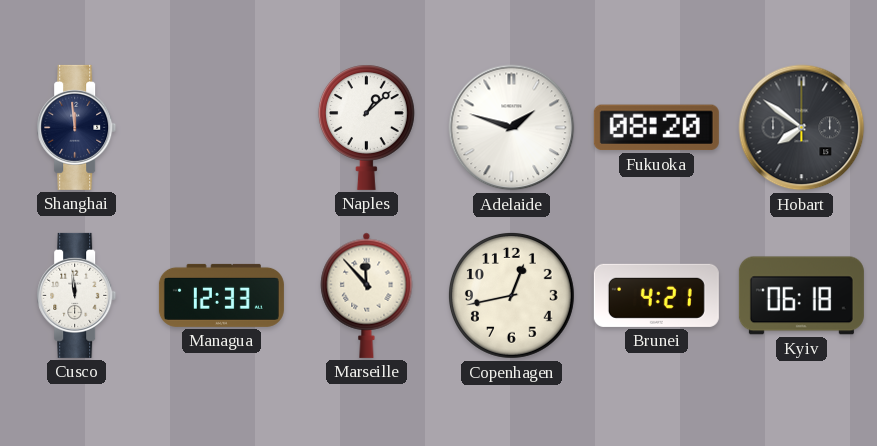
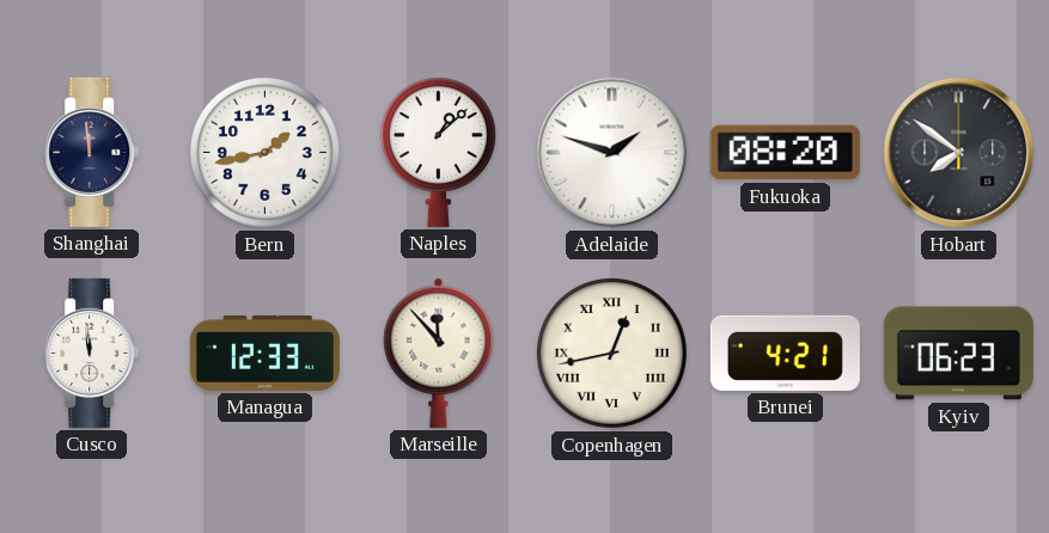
Bern: none -> 1:43
Copenhagen numerals: Arabic -> Roman
Kyiv: 06:18 -> 06:23
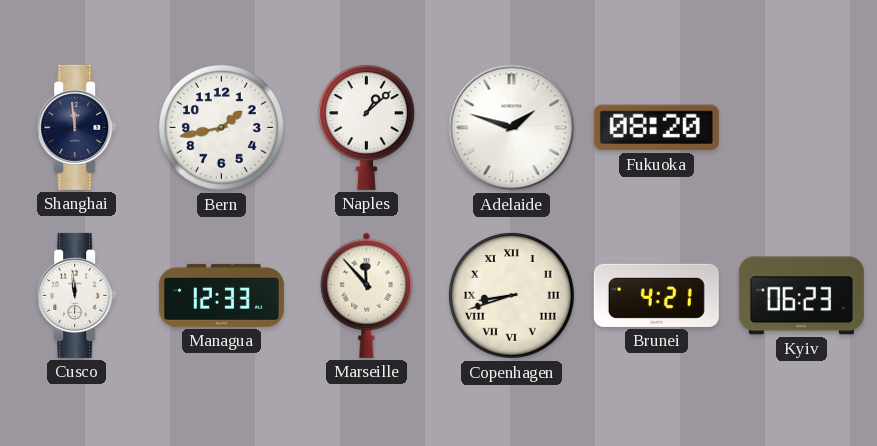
Hobart: 7:51 -> none
Copenhagen: 12:43 -> 8:42
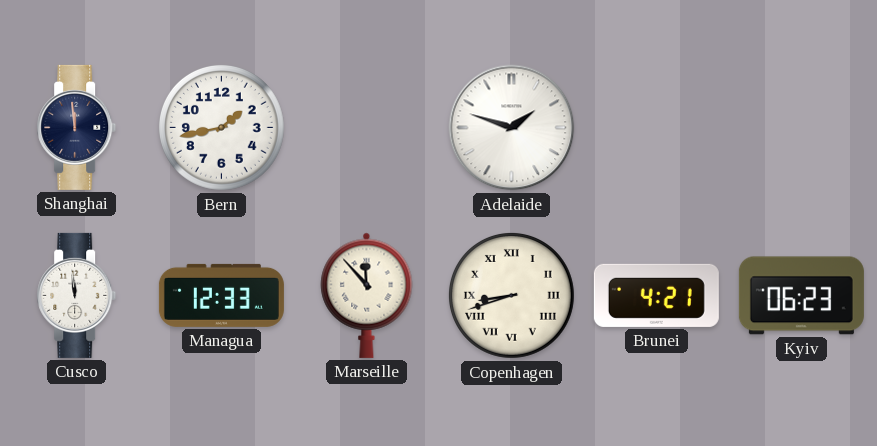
Naples: 1:08 -> none
Fukuoka: 08:20 -> none
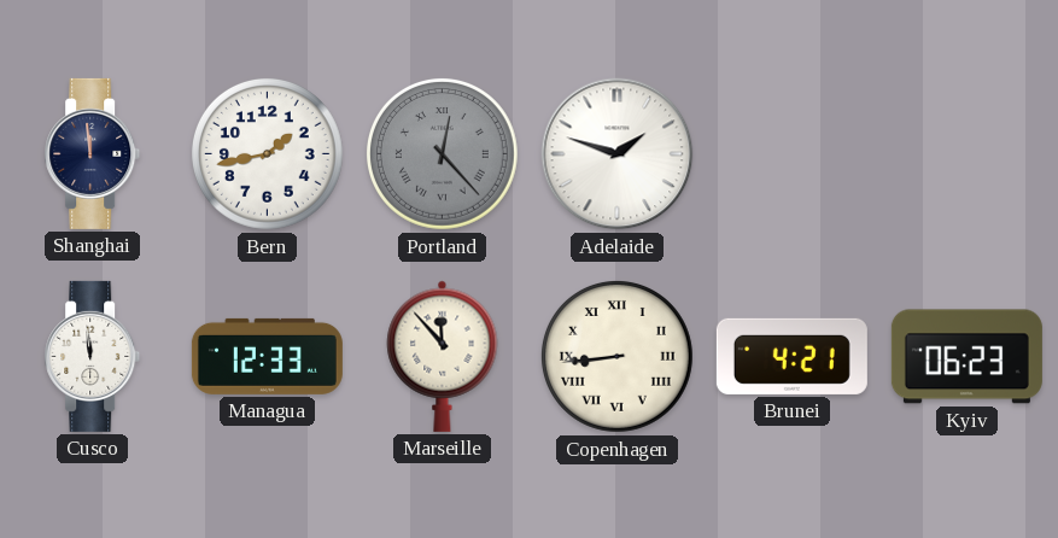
Portland: none -> 12:23
Copenhagen: 8:42 -> 8:44
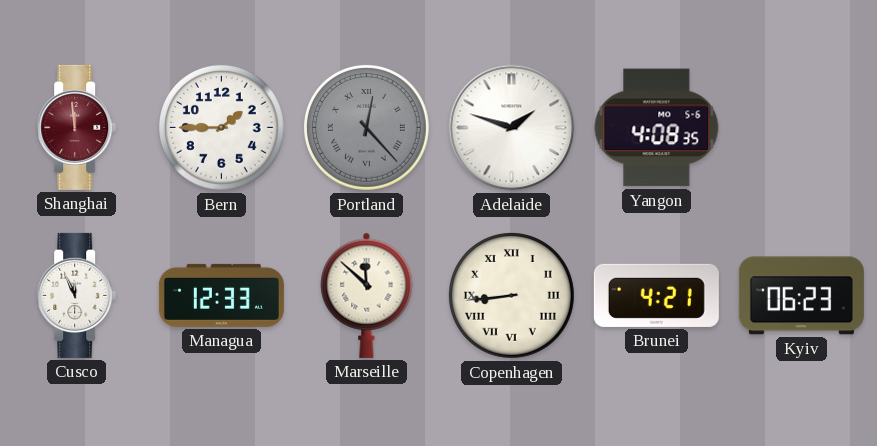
Shanghai dial: navy -> burgundy
Bern: 1:43 -> 1:45
Yangon: none -> 4:08
Cusco: 11:59 -> 11:56
Marseille: 11:53 -> 11:52
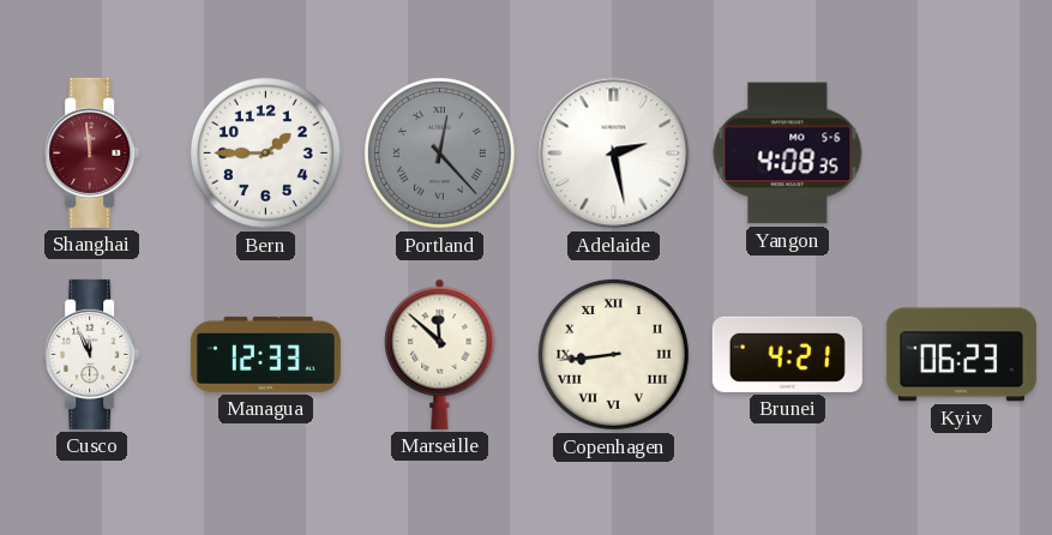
Adelaide: 1:48 -> 2:28
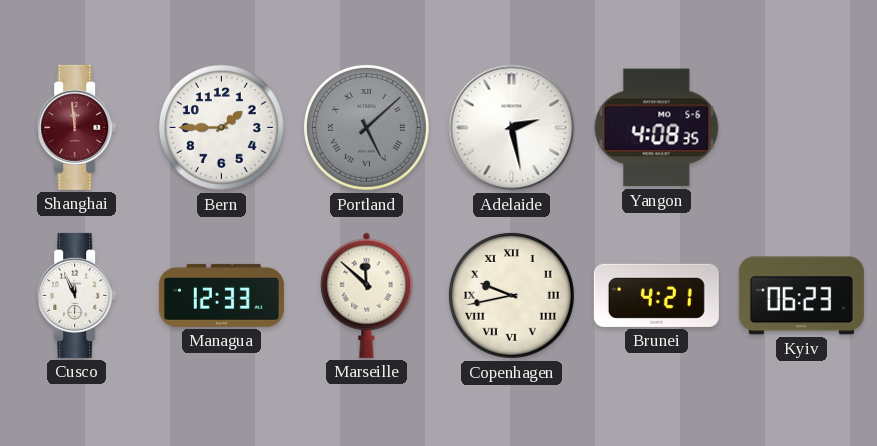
Portland: 12:23 -> 5:08
Copenhagen: 8:44 -> 9:43
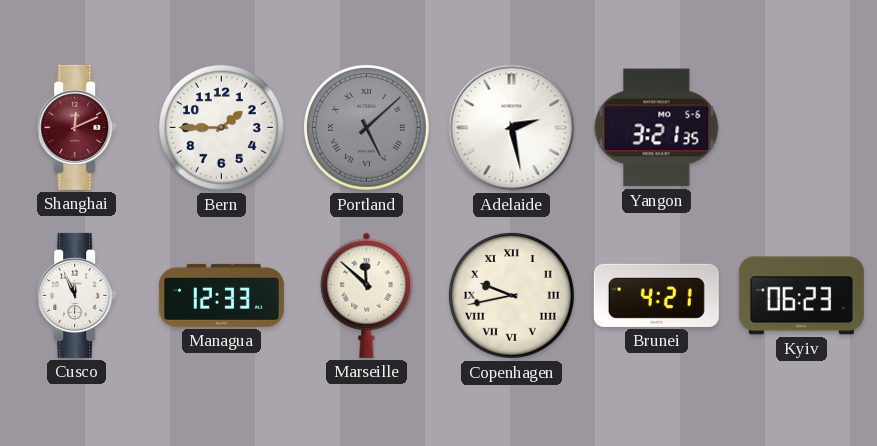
Shanghai: 11:59 -> 12:11
Yangon: 4:08 -> 3:21
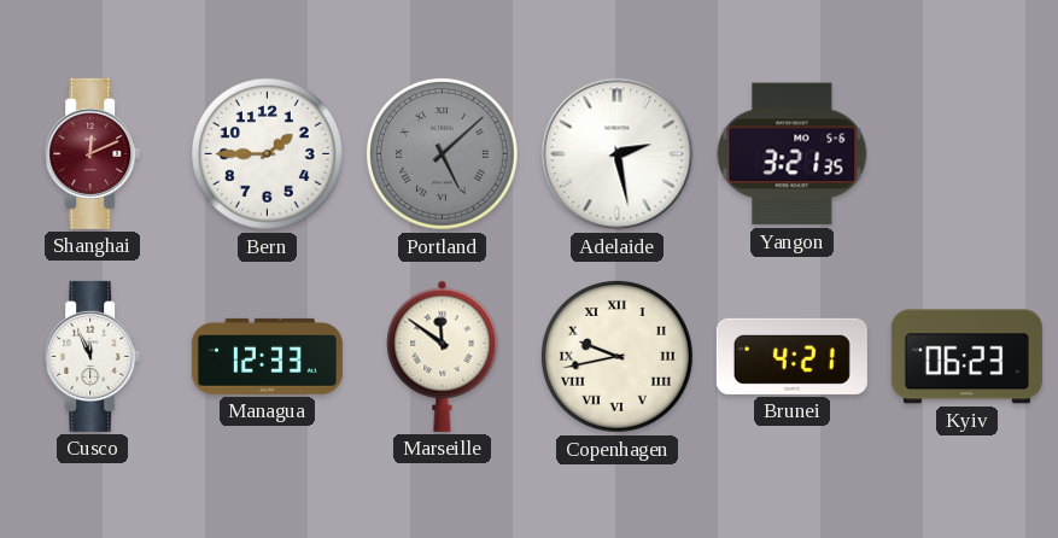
Marseille: 11:52 -> 11:51
